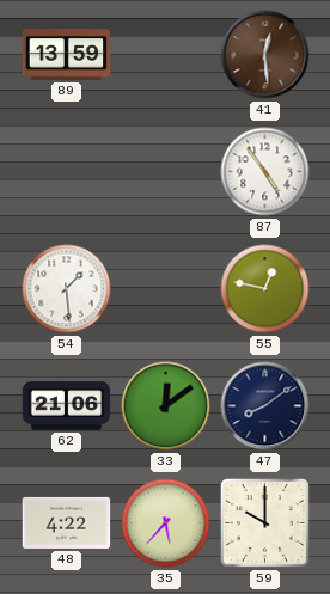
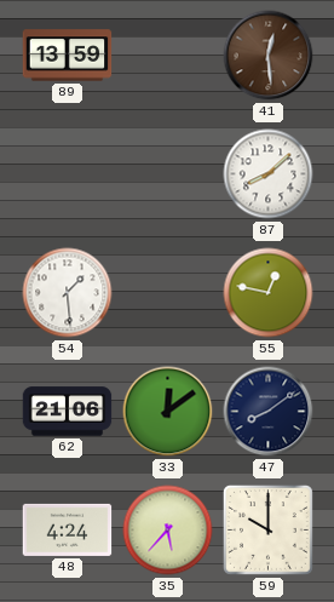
87: 4:54 -> 8:08
48: 4:22 -> 4:24
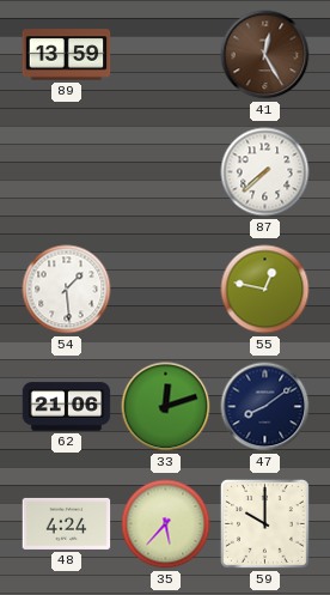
41: 12:29 -> 12:25
87: 8:08 -> 7:38
33: 12:09 -> 12:12
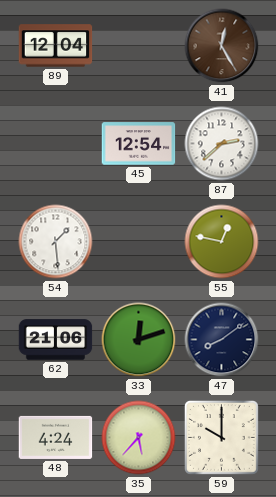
89: 13:59 -> 12:04
45: none -> 12:54
87: 7:38 -> 2:38
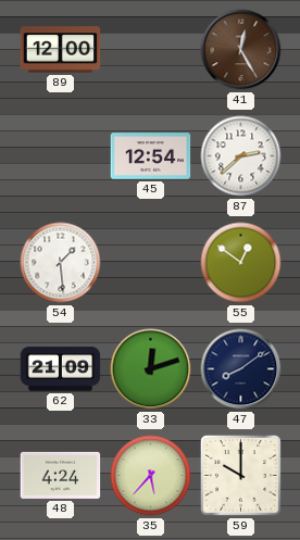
89: 12:04 -> 12:00
55: 12:47 -> 12:51
62: 21:06 -> 21:09
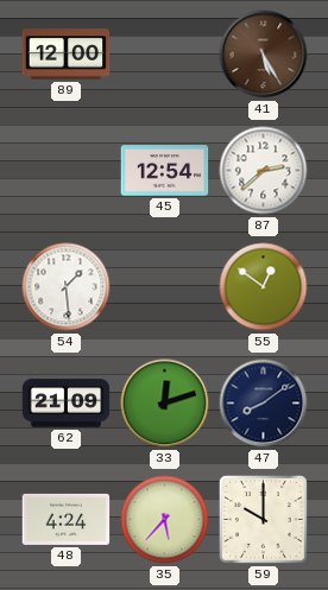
41: 12:25 -> 5:25
